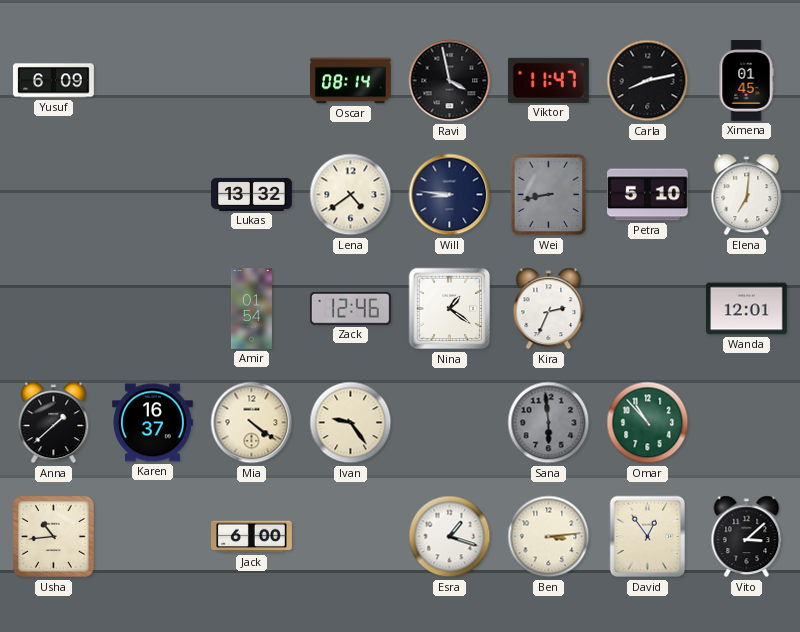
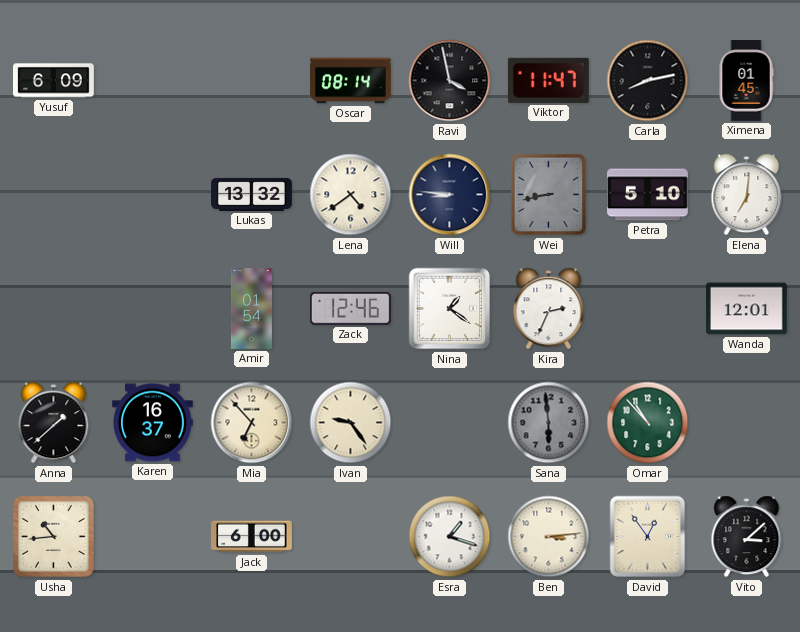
Mia: 4:21 -> 6:53
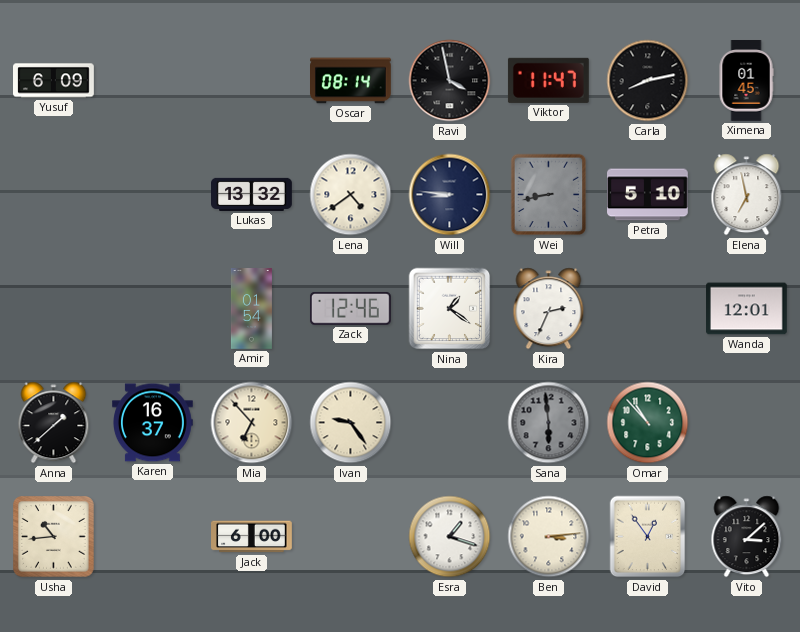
Elena: 7:01 -> 6:58
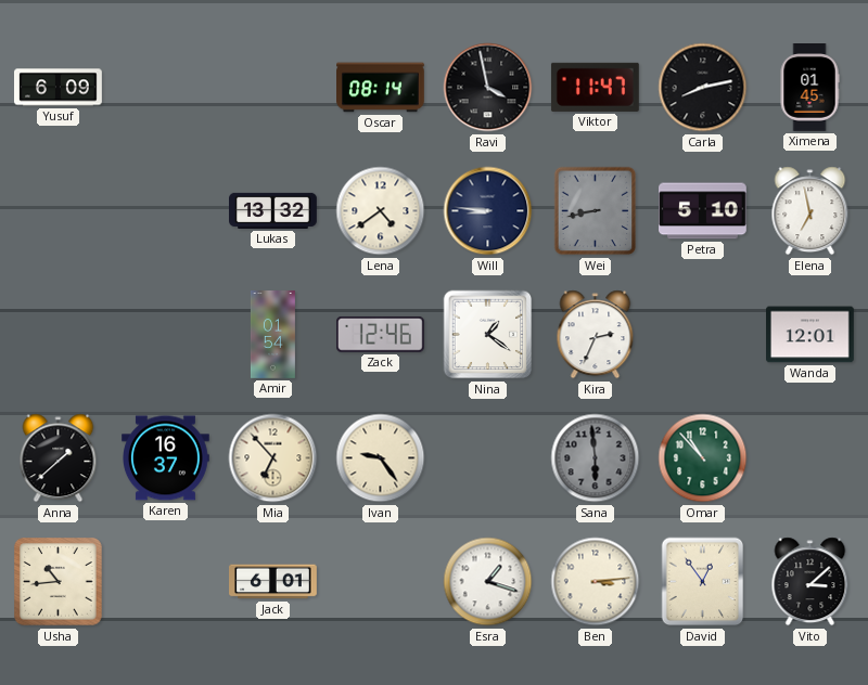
Jack: 6:00 -> 6:01
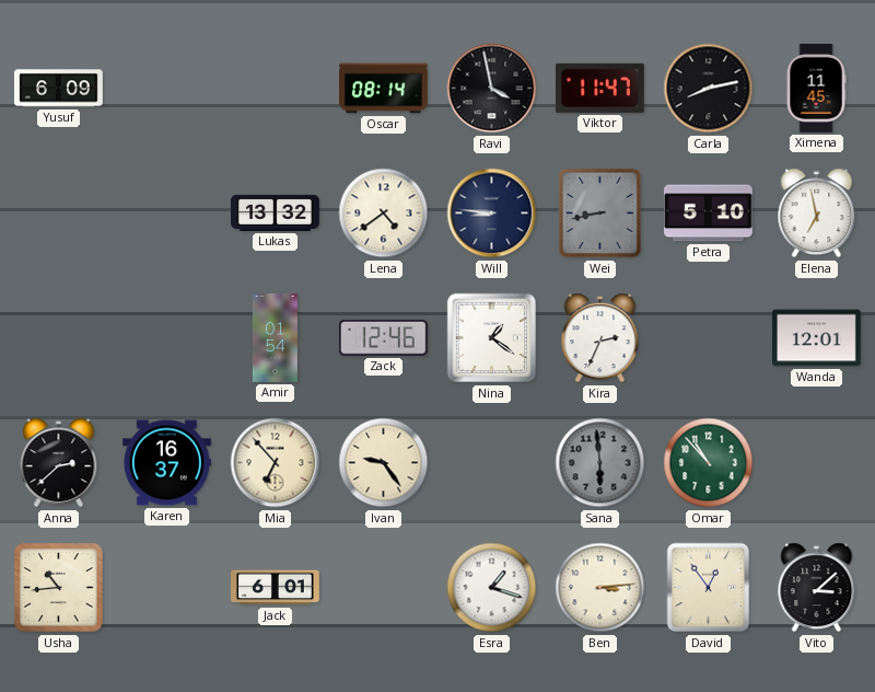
Ximena: 01:45 -> 11:45
Anna: 1:38 -> 2:38
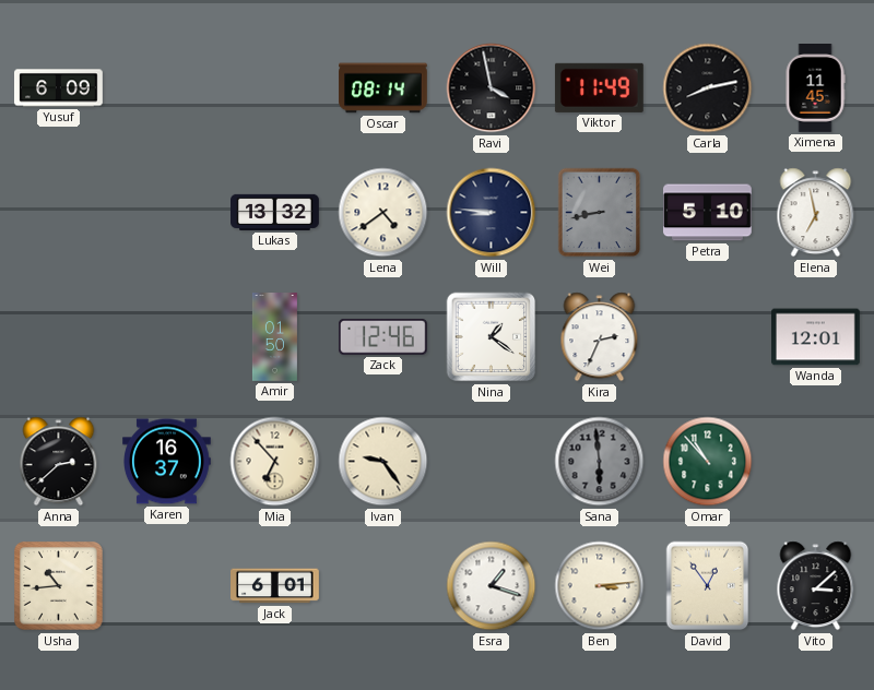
Viktor: 11:47 -> 11:49
Amir: 01:54 -> 01:50
